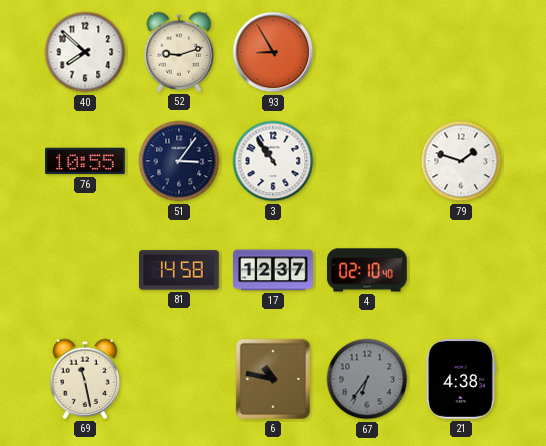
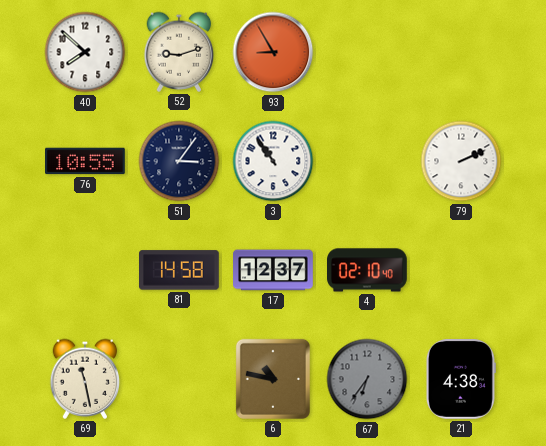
79: 1:48 -> 2:11
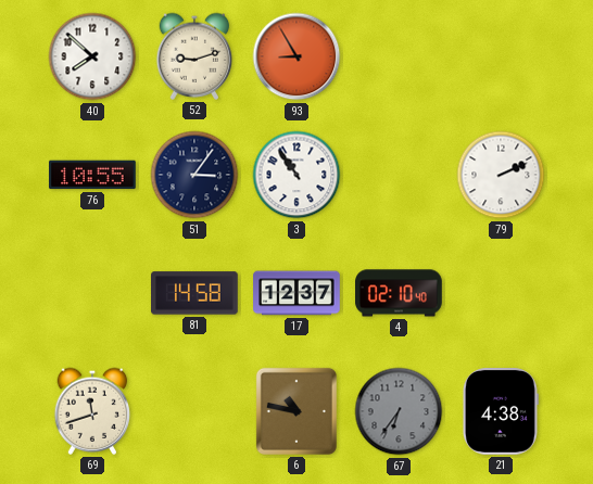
69: 11:28 -> 11:42
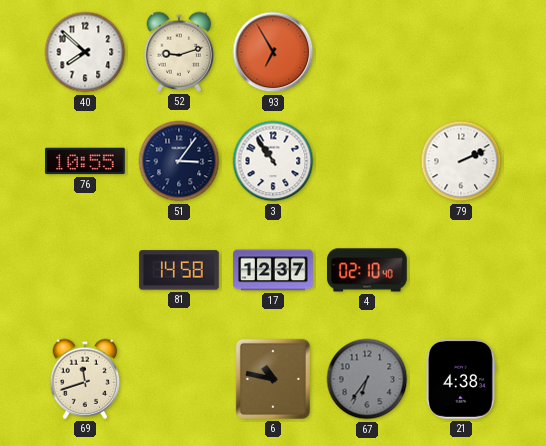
93: 8:55 -> 6:55
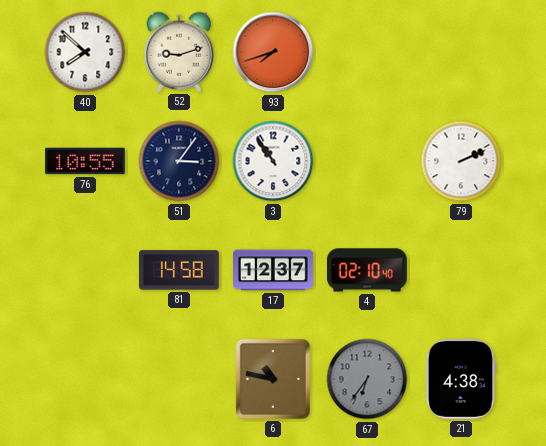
93: 6:55 -> 7:42
69: 11:42 -> none
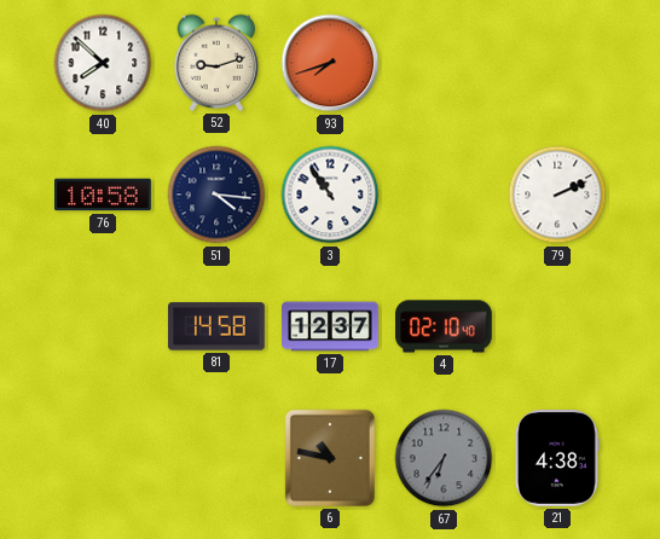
76: 10:55 -> 10:58
51: 3:06 -> 4:16
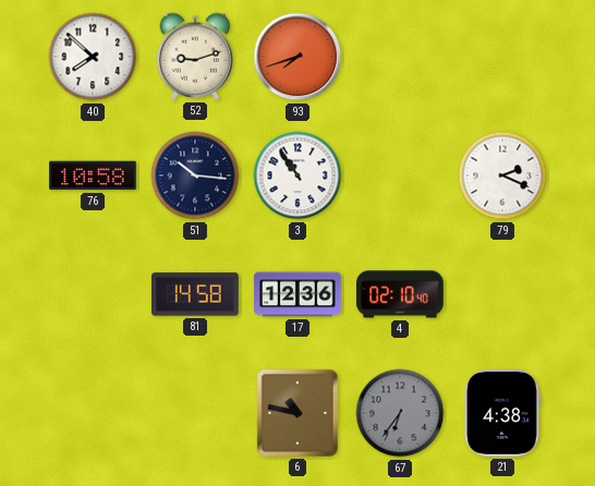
51: 4:16 -> 10:16
79: 2:11 -> 2:19
17: 12:37 -> 12:36
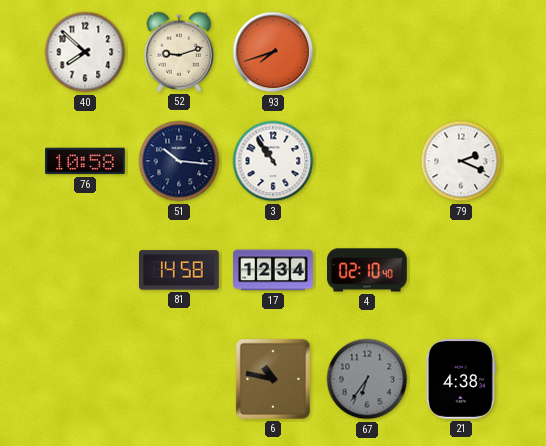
17: 12:36 -> 12:34
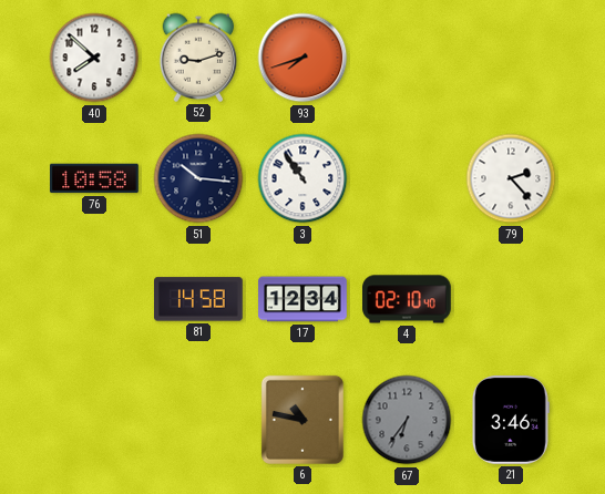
79: 2:19 -> 2:23
21: 4:38 -> 3:46
